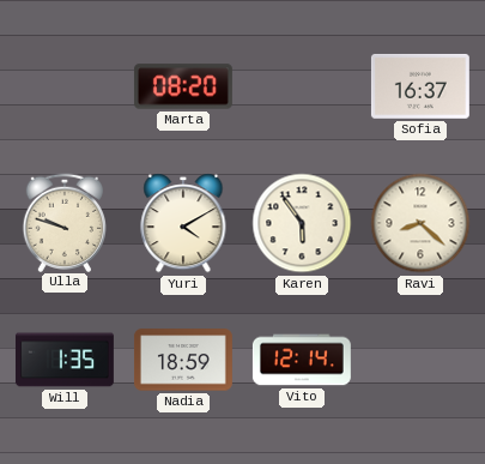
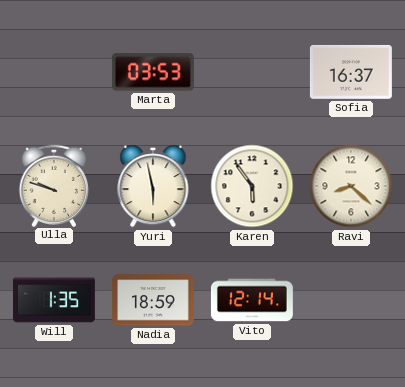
Marta: 08:20 -> 03:53
Yuri: 4:10 -> 5:58
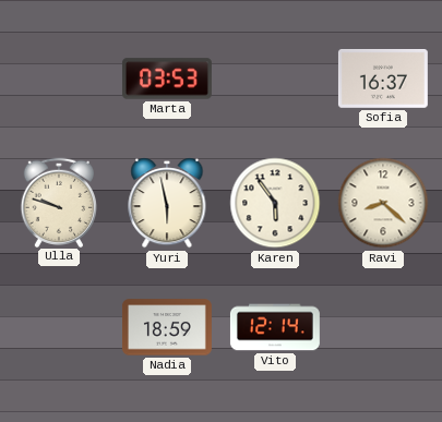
Will: 1:35 -> none
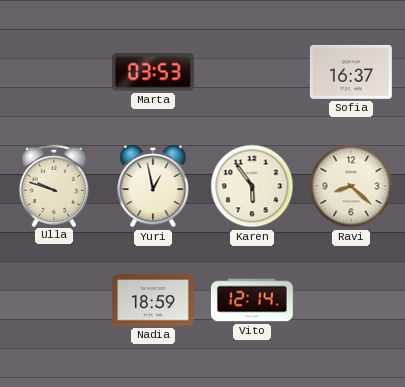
Yuri: 5:58 -> 12:58
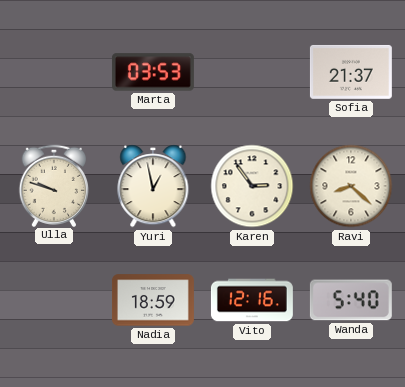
Sofia: 16:37 -> 21:37
Karen: 5:54 -> 2:54
Vito: 12:14 -> 12:16
Wanda: none -> 5:40
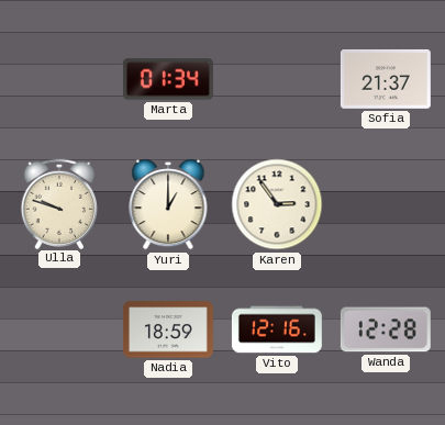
Marta: 03:53 -> 01:34
Yuri: 12:58 -> 1:00
Ravi: 8:22 -> none
Wanda: 5:40 -> 12:28
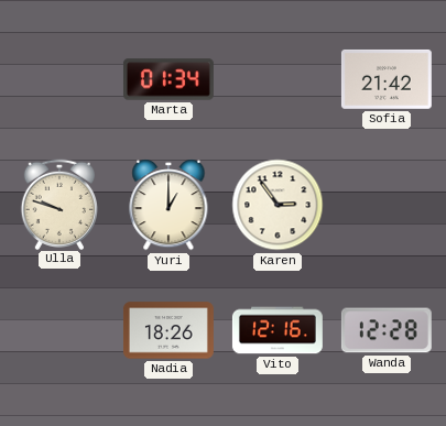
Sofia: 21:37 -> 21:42
Nadia: 18:59 -> 18:26
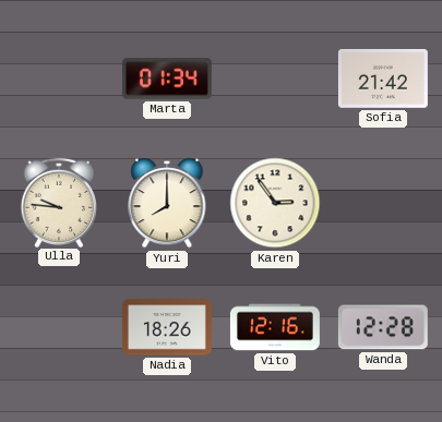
Ulla: 9:48 -> 9:46
Yuri: 1:00 -> 8:00
